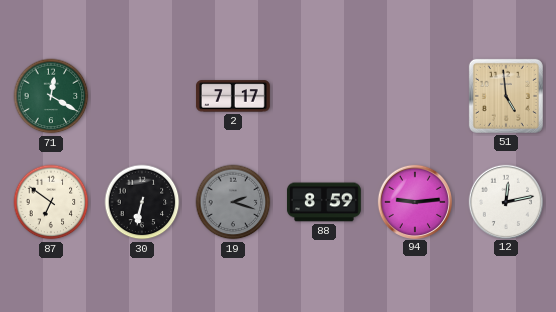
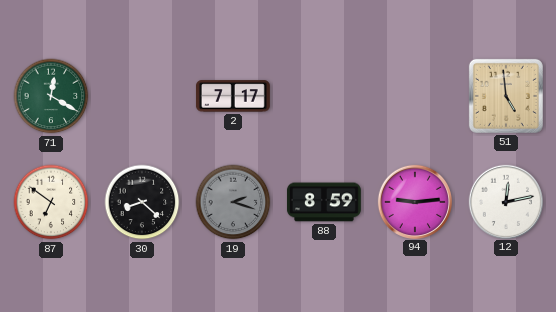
30: 6:32 -> 8:22
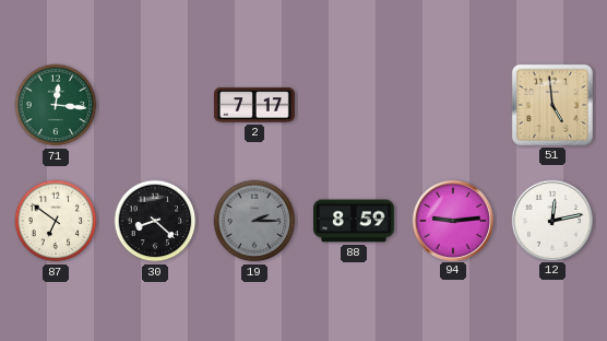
71: 12:20 -> 12:16
19: 2:18 -> 2:15
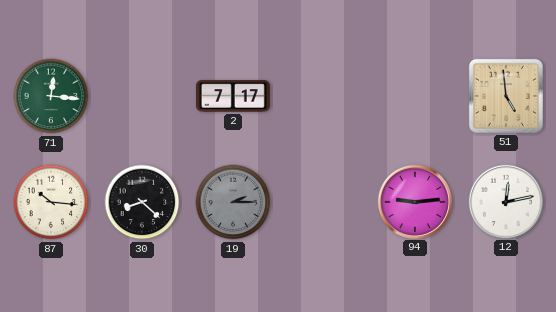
87: 6:51 -> 10:16
88: 8:59 -> none
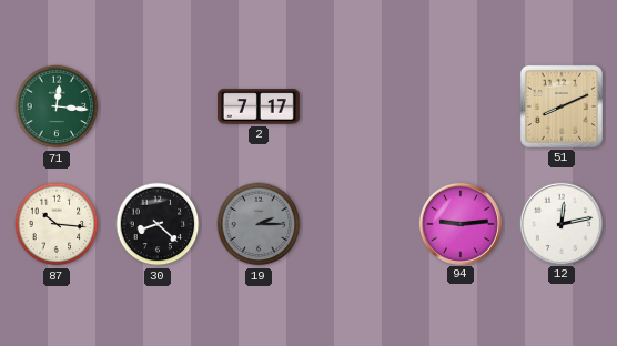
51: 4:59 -> 8:11
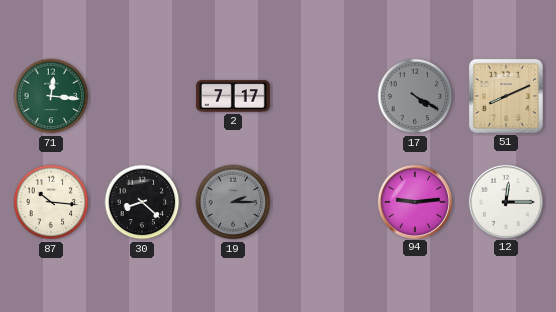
17: none -> 4:20
12: 12:13 -> 12:15
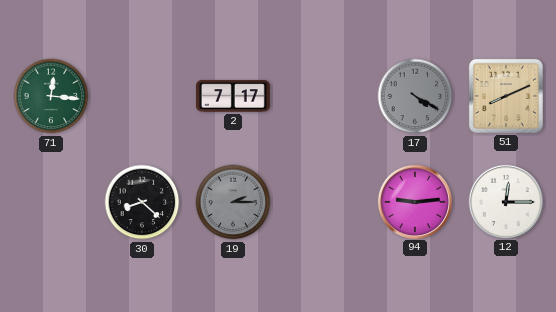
87: 10:16 -> none
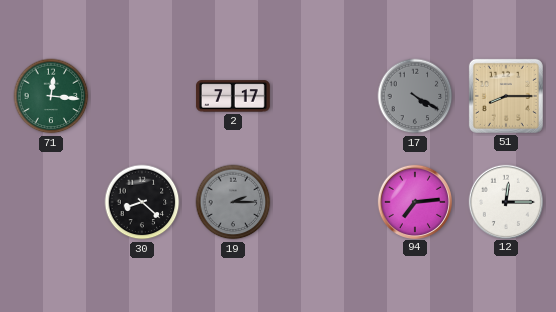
51: 8:11 -> 8:15
94: 9:14 -> 7:14
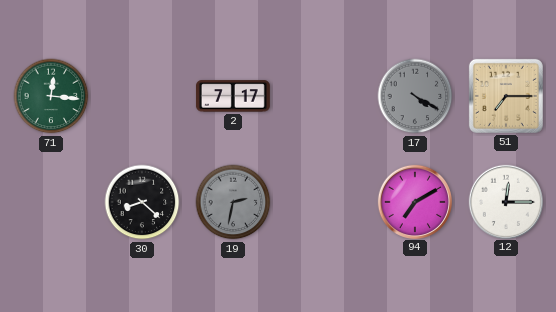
51: 8:15 -> 7:15
19: 2:15 -> 2:32
94: 7:14 -> 7:10
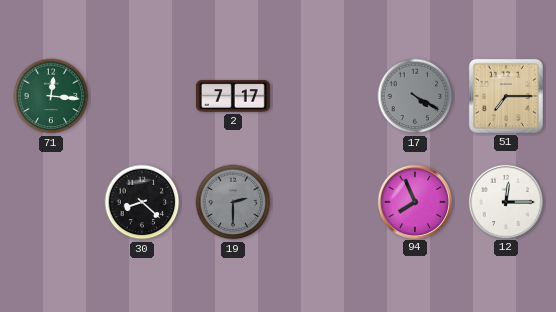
19: 2:32 -> 2:30
94: 7:10 -> 7:56
